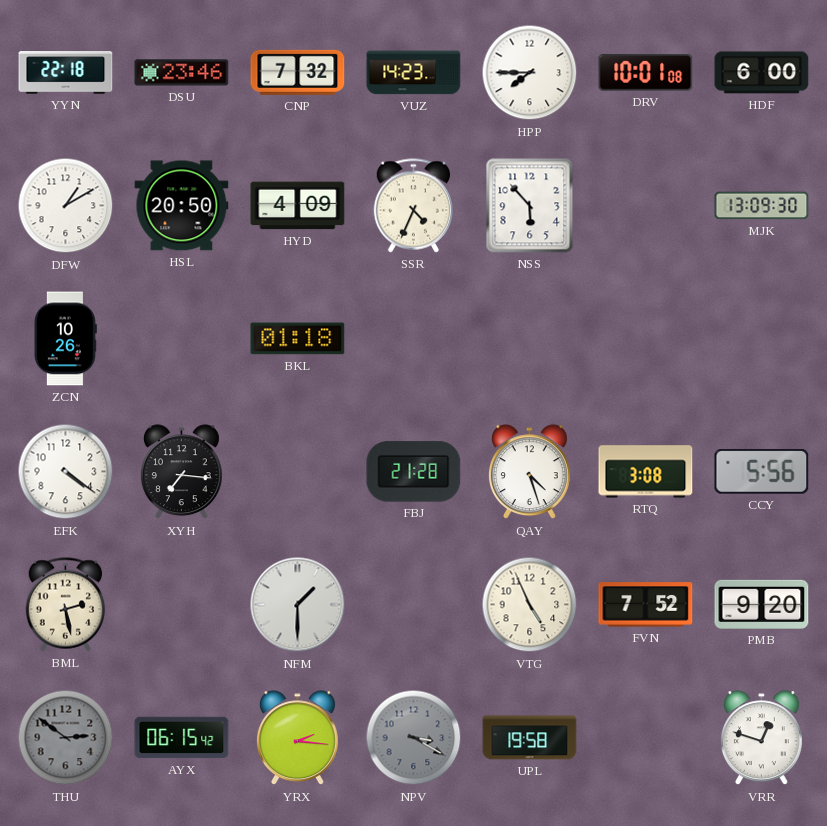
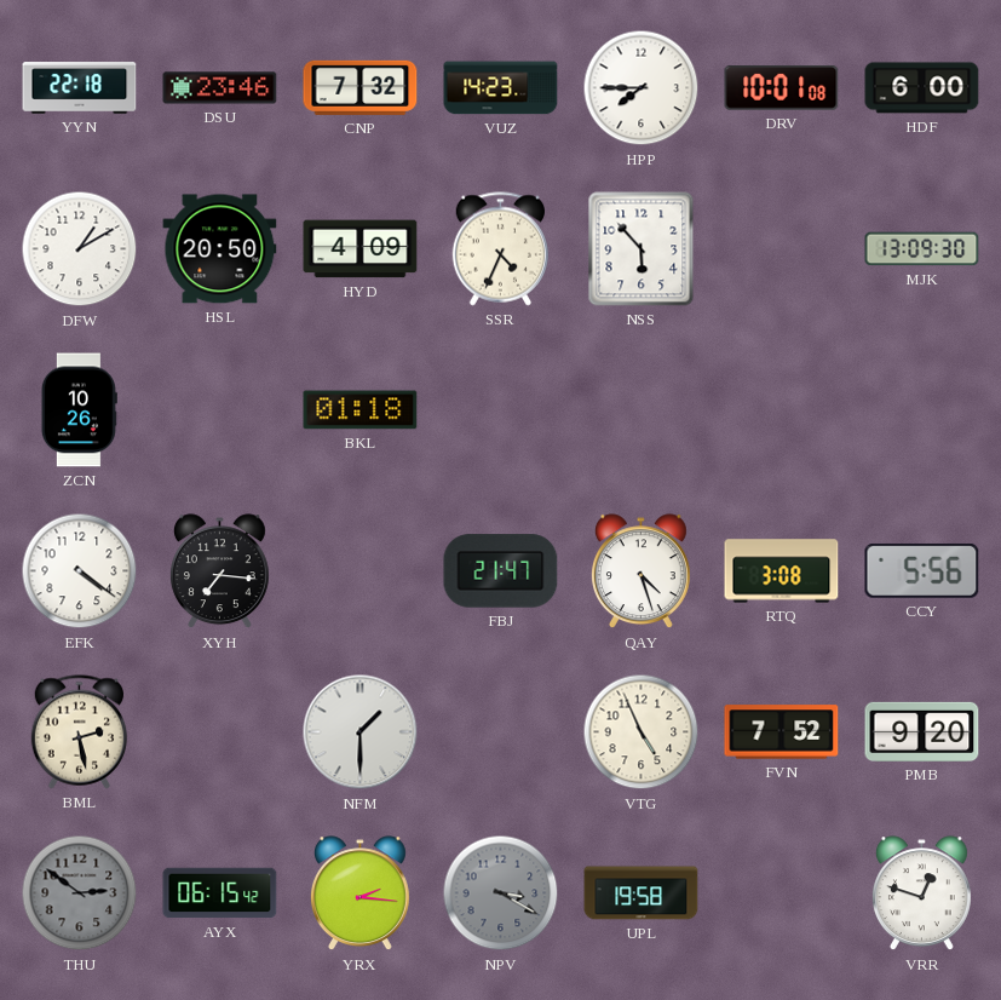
FBJ: 21:28 -> 21:47
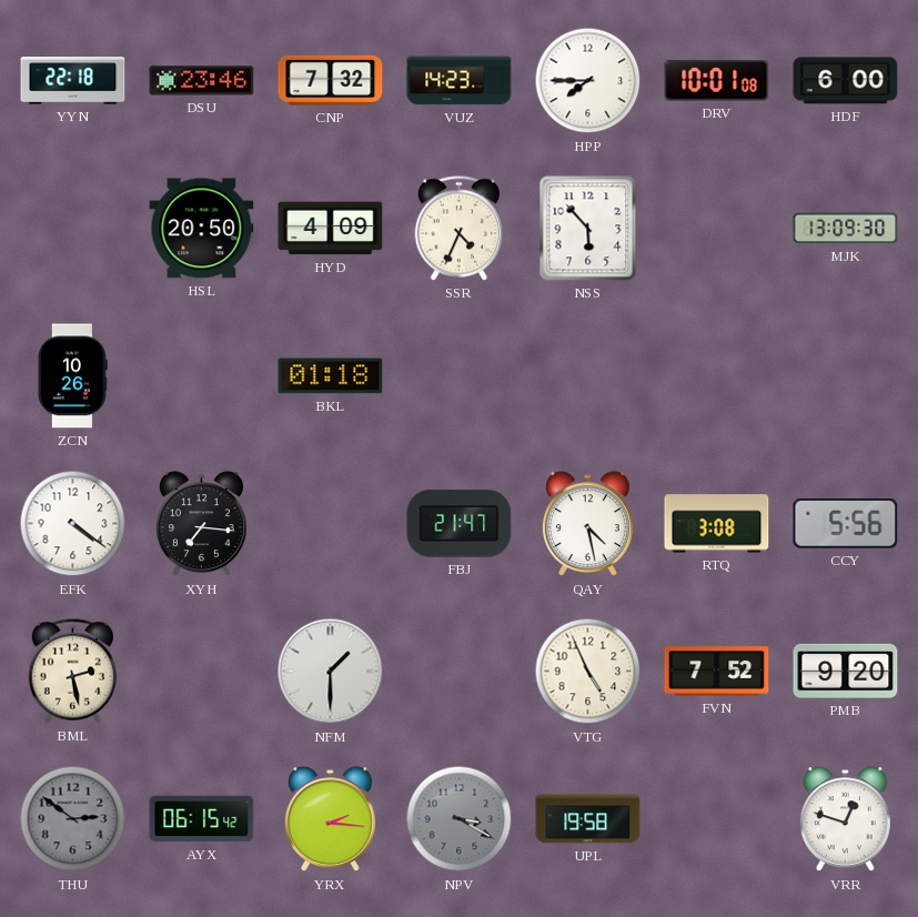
DFW: 1:10 -> none
QAY: 4:27 -> 4:28
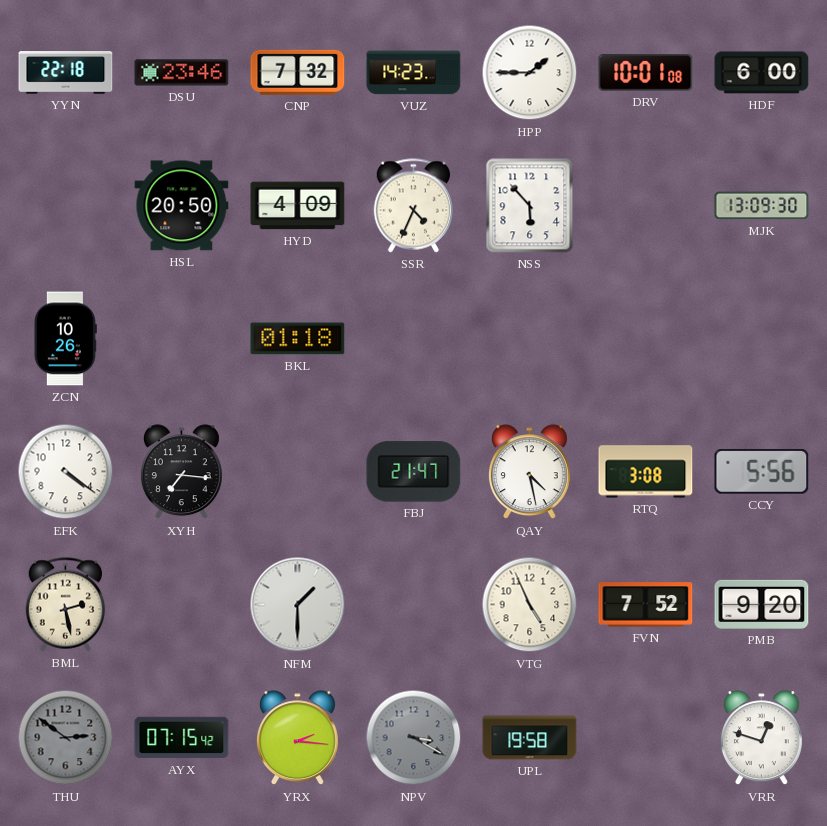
HPP: 7:45 -> 1:45
AYX: 06:15 -> 07:15
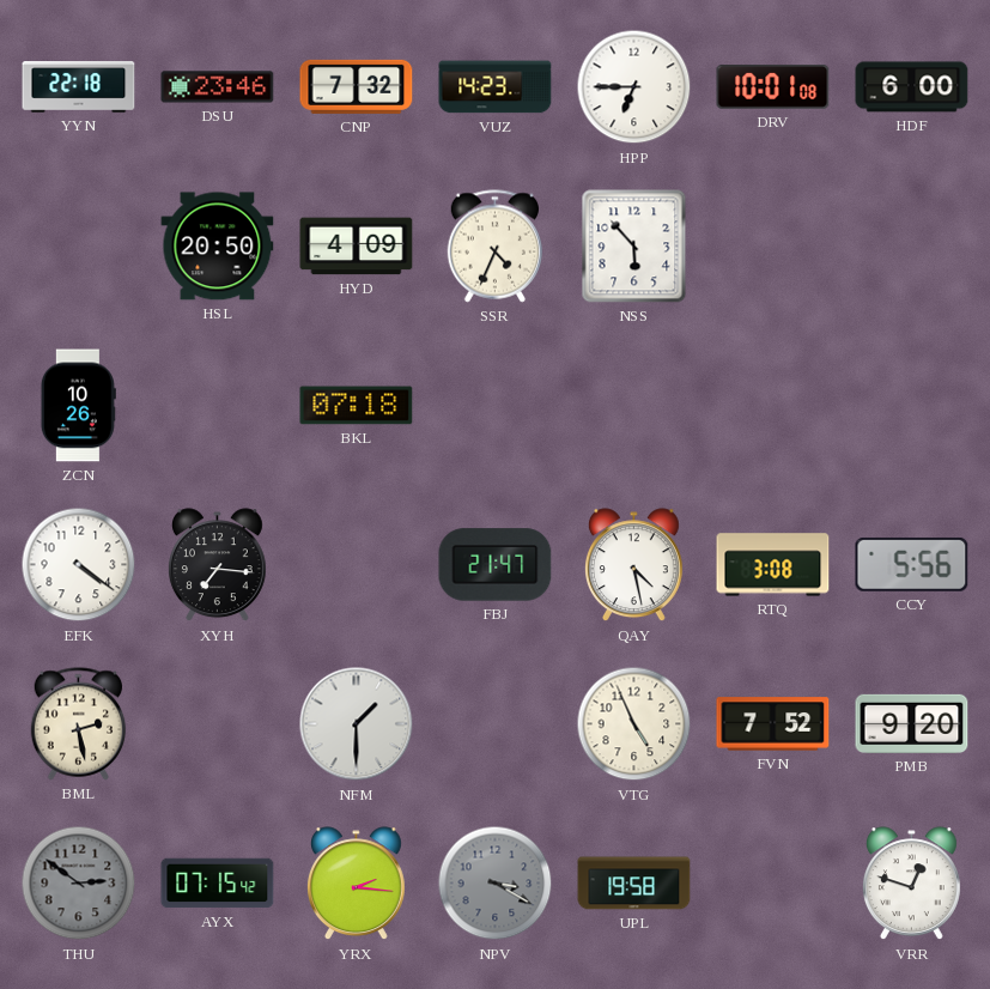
HPP: 1:45 -> 6:45
MJK: 13:09 -> none
BKL: 01:18 -> 07:18
